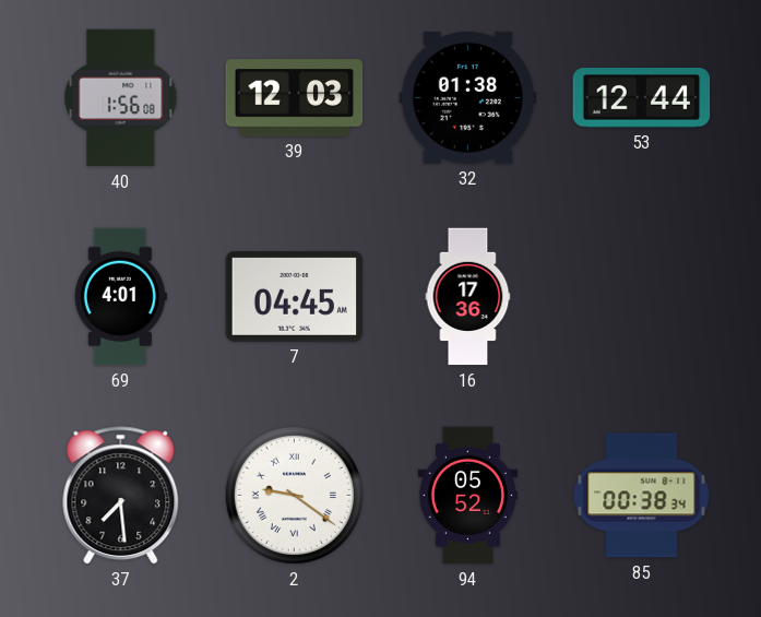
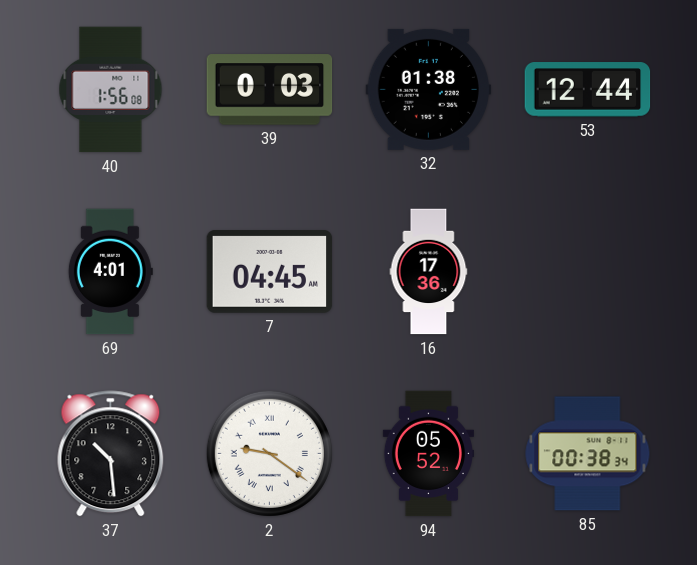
39: 12:03 -> 0:03
37: 7:29 -> 10:29
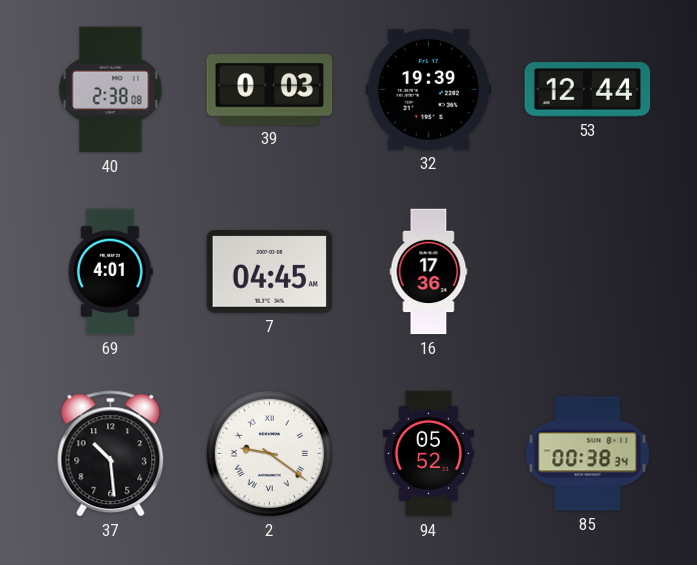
40: 1:56 -> 2:38
32: 01:38 -> 19:39
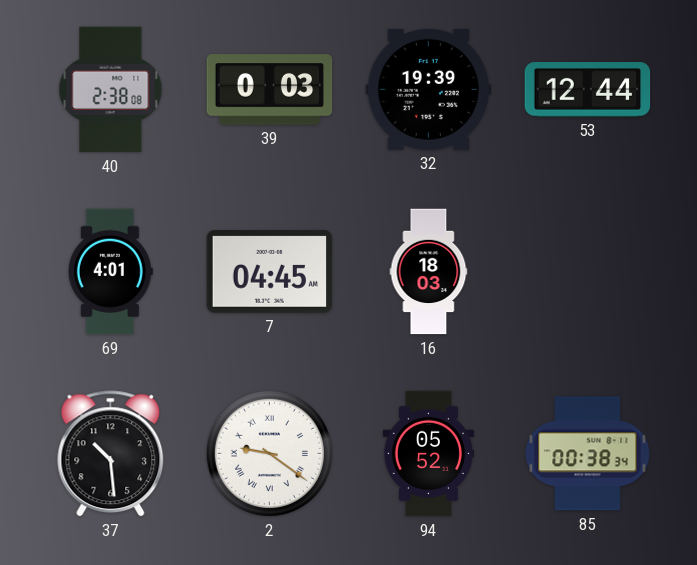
16: 17:36 -> 18:03
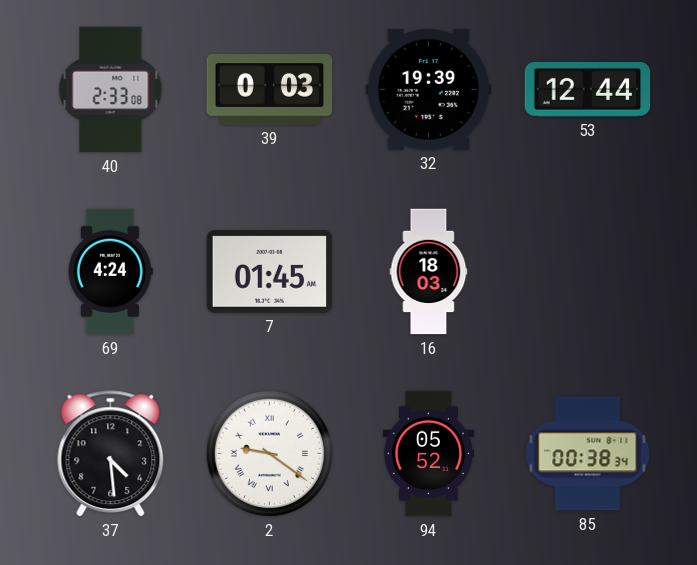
40: 2:38 -> 2:33
69: 4:01 -> 4:24
7: 04:45 -> 01:45
37: 10:29 -> 4:29
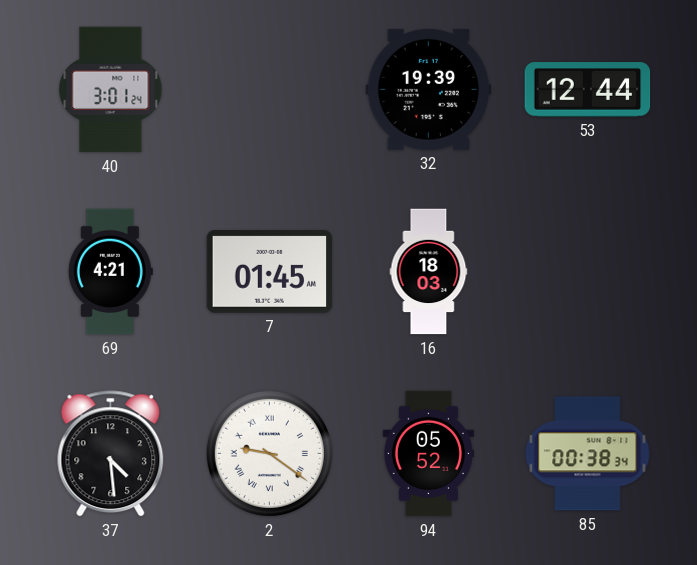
40: 2:33 -> 3:01
39: 0:03 -> none
69: 4:24 -> 4:21
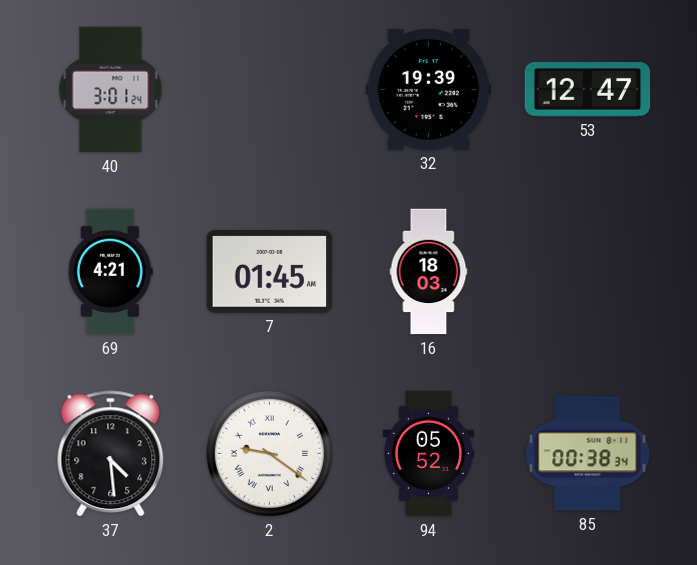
53: 12:44 -> 12:47
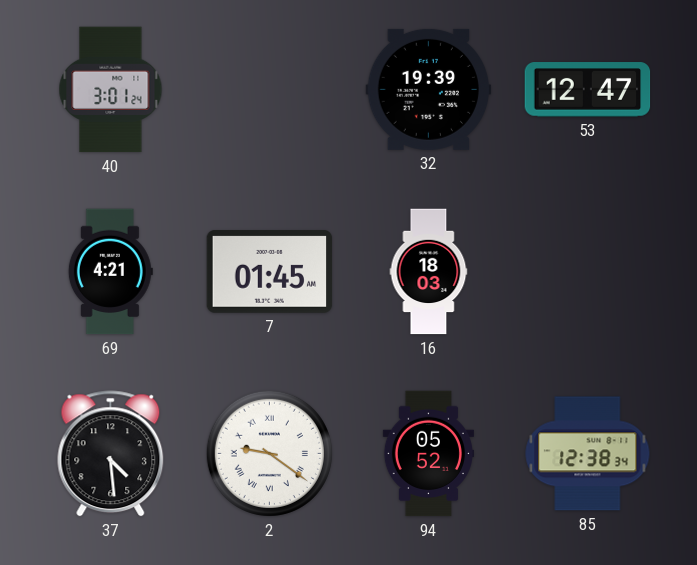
85: 00:38 -> 12:38
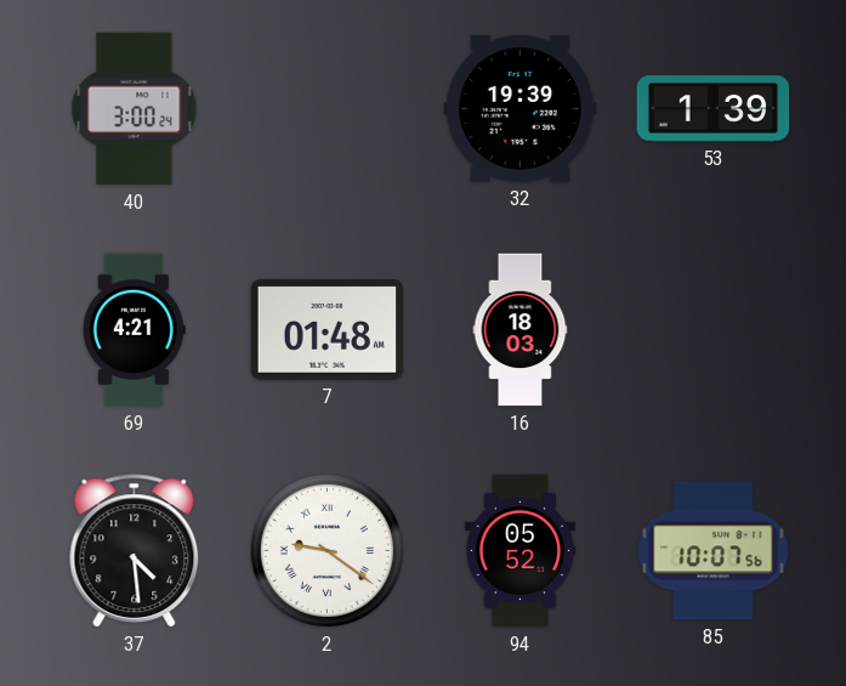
40: 3:01 -> 3:00
53: 12:47 -> 1:39
7: 01:45 -> 01:48
85: 12:38 -> 10:07
